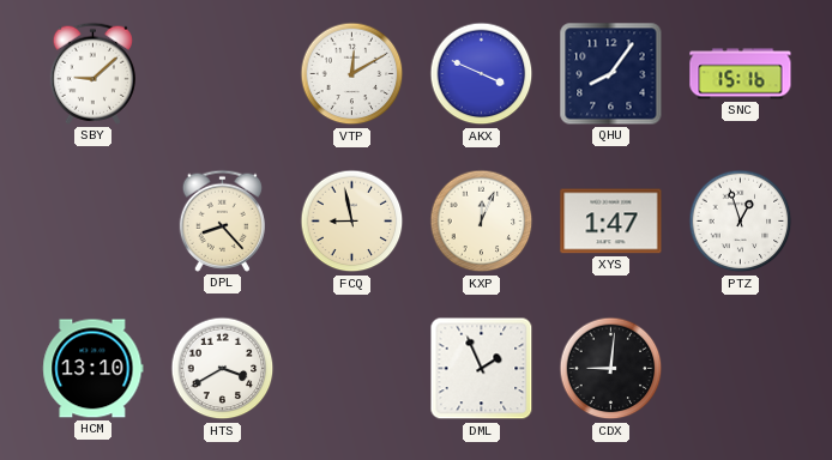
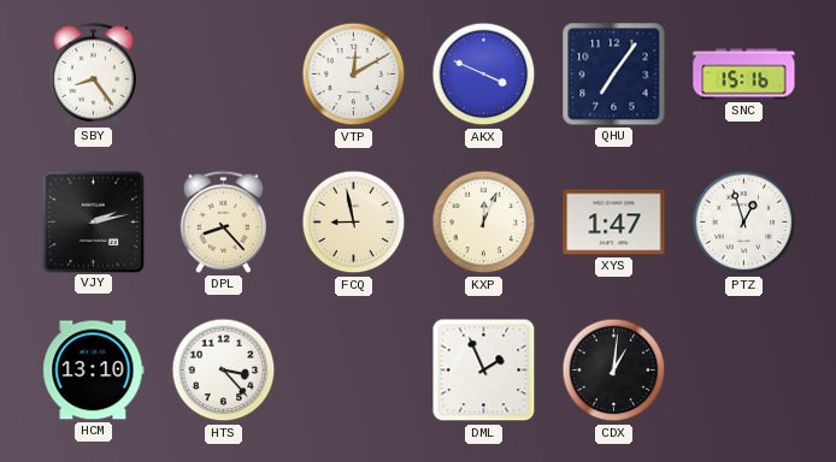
SBY: 9:08 -> 8:24
QHU: 8:06 -> 7:06
VJY: none -> 2:13
HTS: 3:40 -> 3:23
CDX: 9:01 -> 1:01
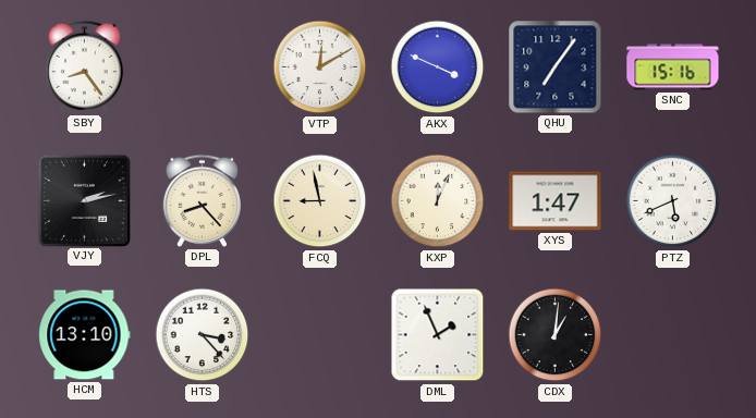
PTZ: 12:57 -> 5:41
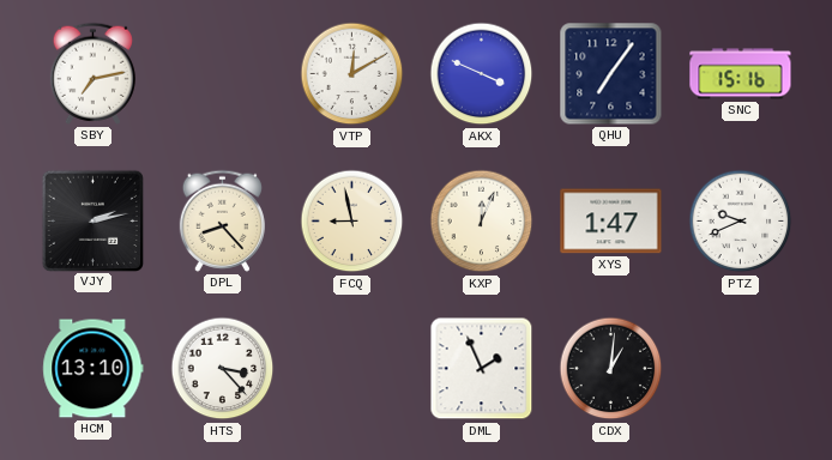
SBY: 8:24 -> 7:13
PTZ: 5:41 -> 9:41
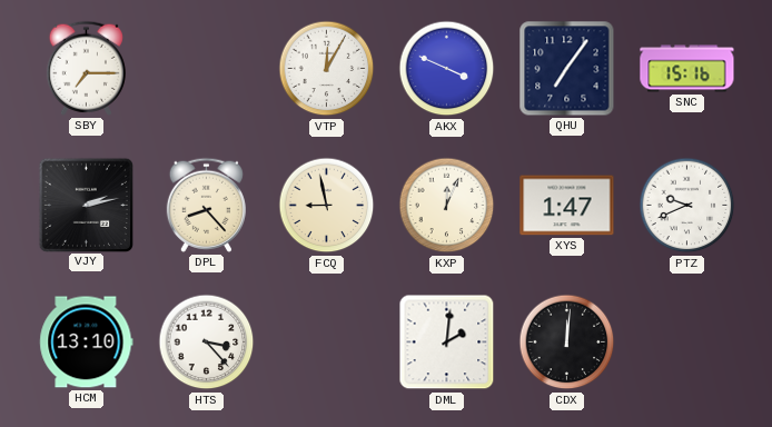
SBY: 7:13 -> 7:15
VTP: 12:10 -> 12:05
DML: 1:56 -> 2:01
CDX: 1:01 -> 12:01
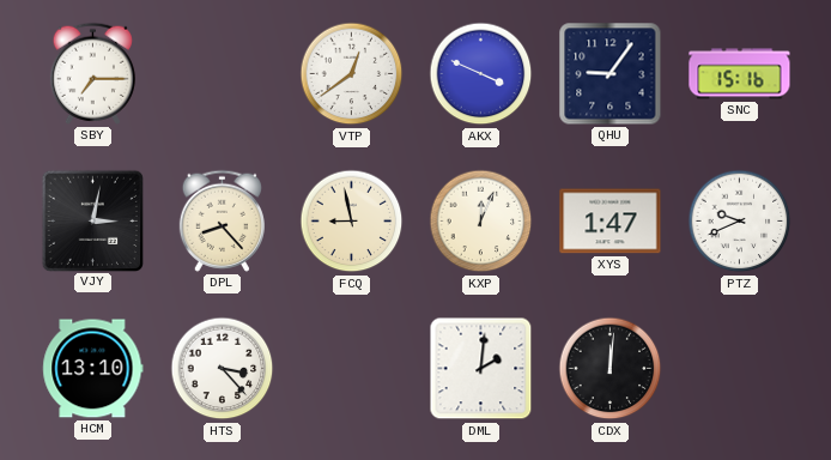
VTP: 12:05 -> 12:39
QHU: 7:06 -> 9:06
VJY: 2:13 -> 3:02
